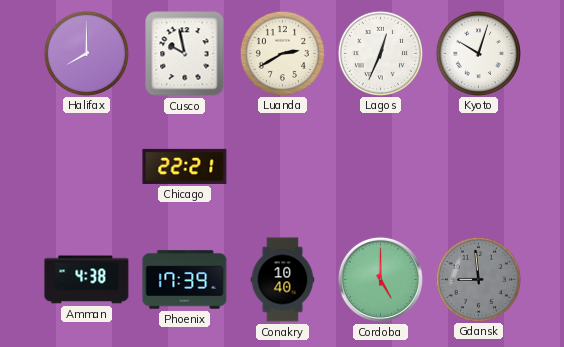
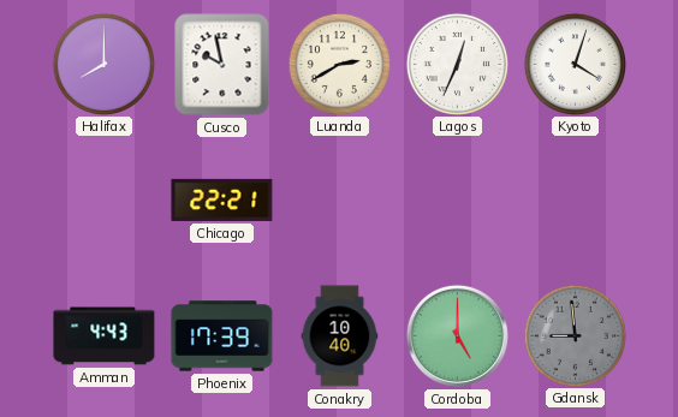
Kyoto: 10:03 -> 4:03
Amman: 4:38 -> 4:43
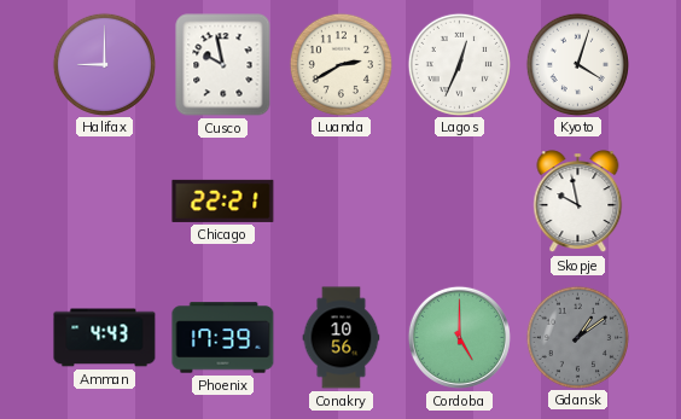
Halifax: 8:00 -> 9:00
Skopje: none -> 9:58
Conakry: 10:40 -> 10:56
Gdansk: 8:59 -> 1:09
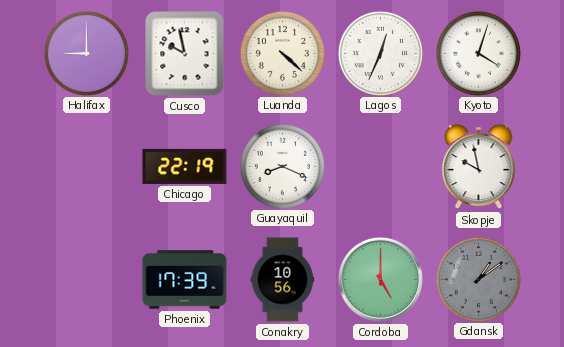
Luanda: 2:40 -> 4:22
Chicago: 22:21 -> 22:19
Guayaquil: none -> 8:19
Amman: 4:43 -> none
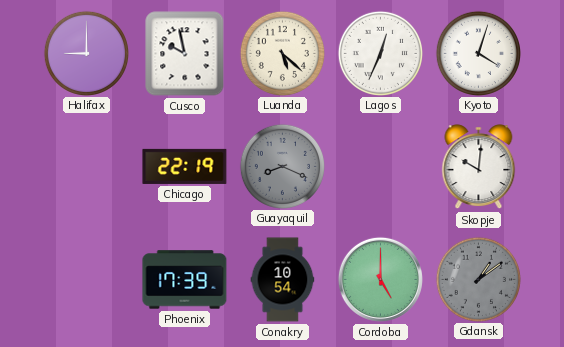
Luanda: 4:22 -> 5:22
Guayaquil dial: white -> grey
Skopje: 9:58 -> 10:01
Conakry: 10:56 -> 10:54
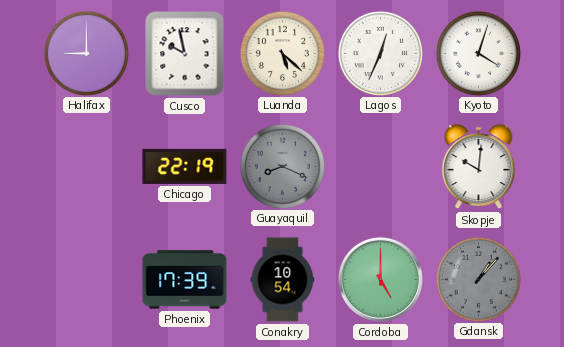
Gdansk: 1:09 -> 1:07
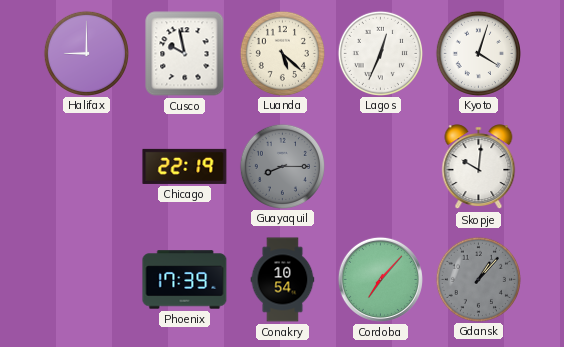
Guayaquil: 8:19 -> 8:15
Cordoba: 5:00 -> 7:07
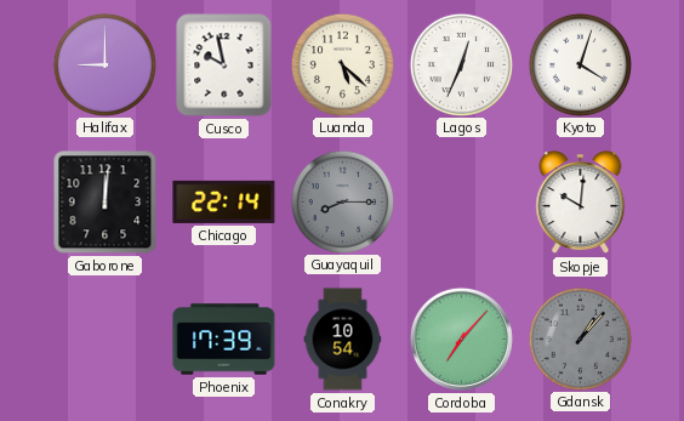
Gaborone: none -> 12:01
Chicago: 22:19 -> 22:14
